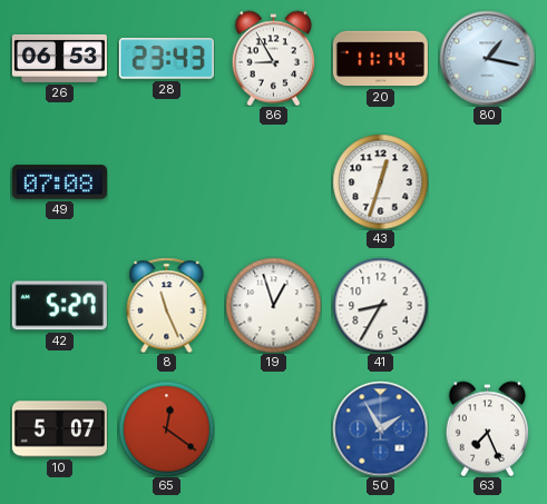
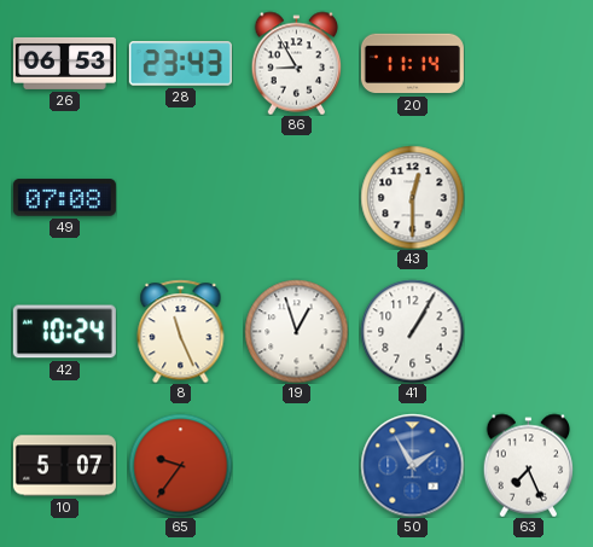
80: 1:17 -> none
43: 12:33 -> 12:30
42: 5:27 -> 10:24
41: 8:35 -> 1:05
65: 12:21 -> 9:36
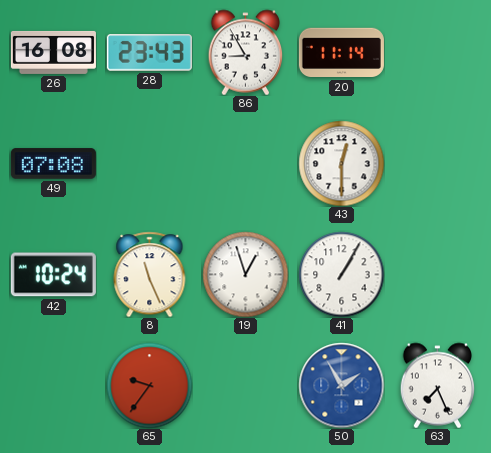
26: 06:53 -> 16:08
10: 5:07 -> none
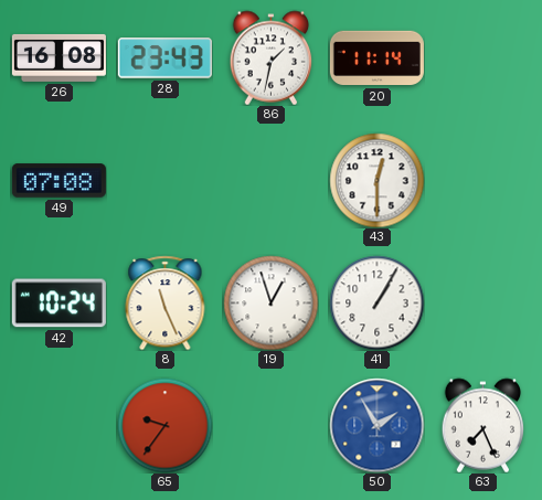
86: 8:55 -> 1:32
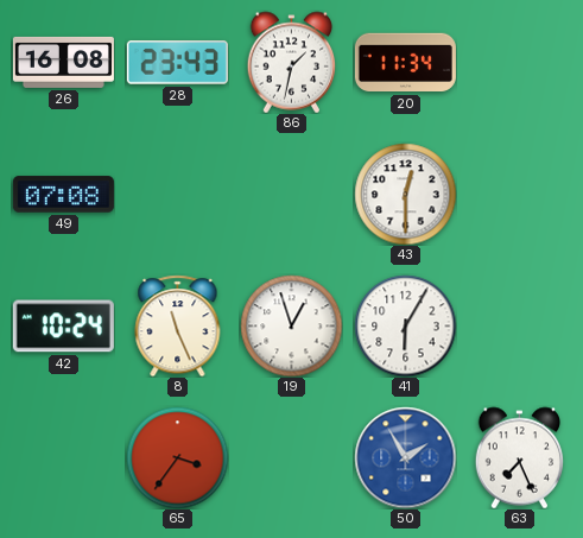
20: 11:14 -> 11:34
41: 1:05 -> 6:05
65: 9:36 -> 3:36
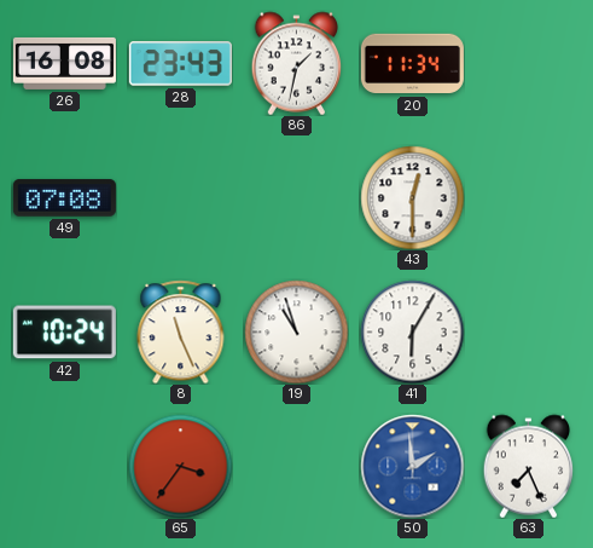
19: 12:57 -> 10:57
50: 1:55 -> 1:59
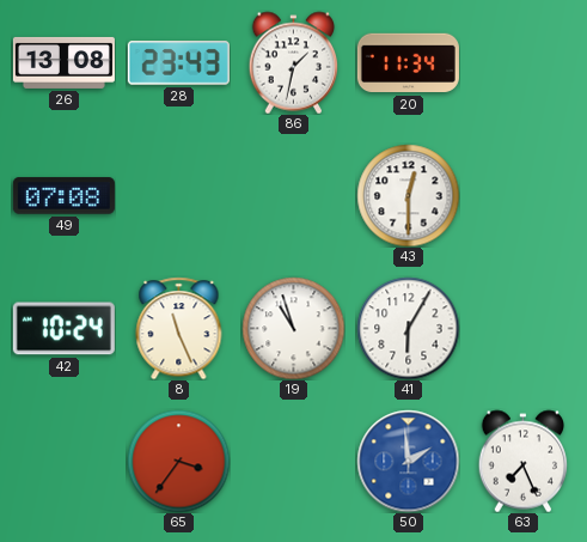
26: 16:08 -> 13:08
